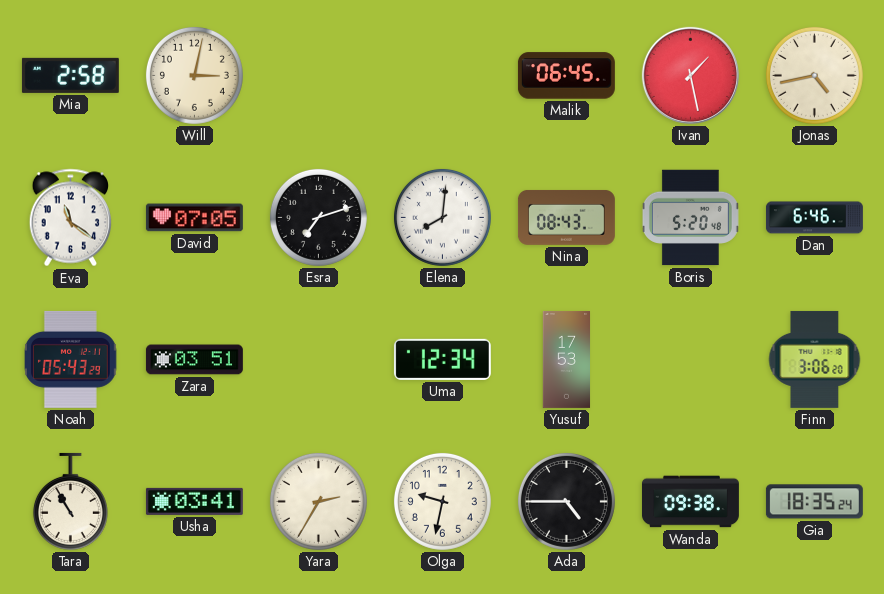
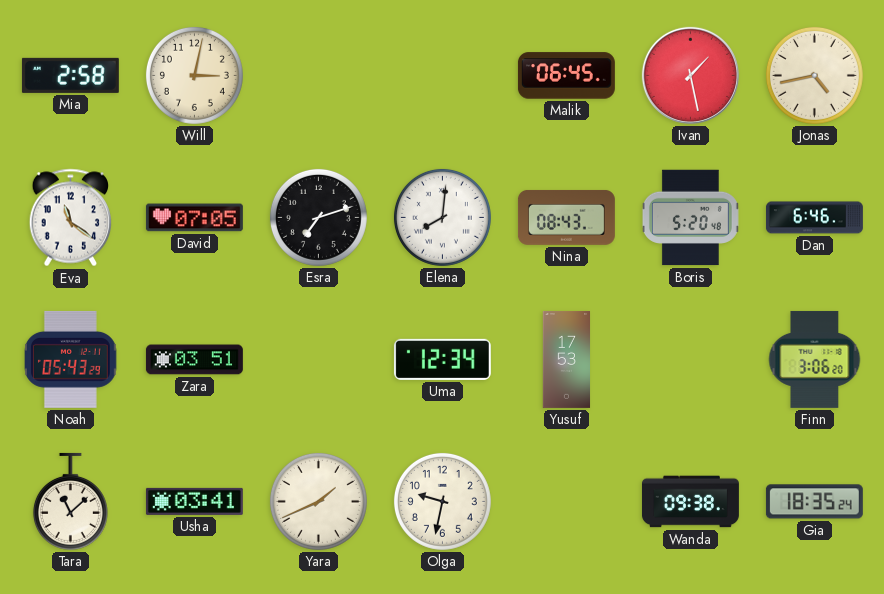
Tara: 10:55 -> 11:08
Yara: 2:35 -> 1:41
Ada: 4:45 -> none
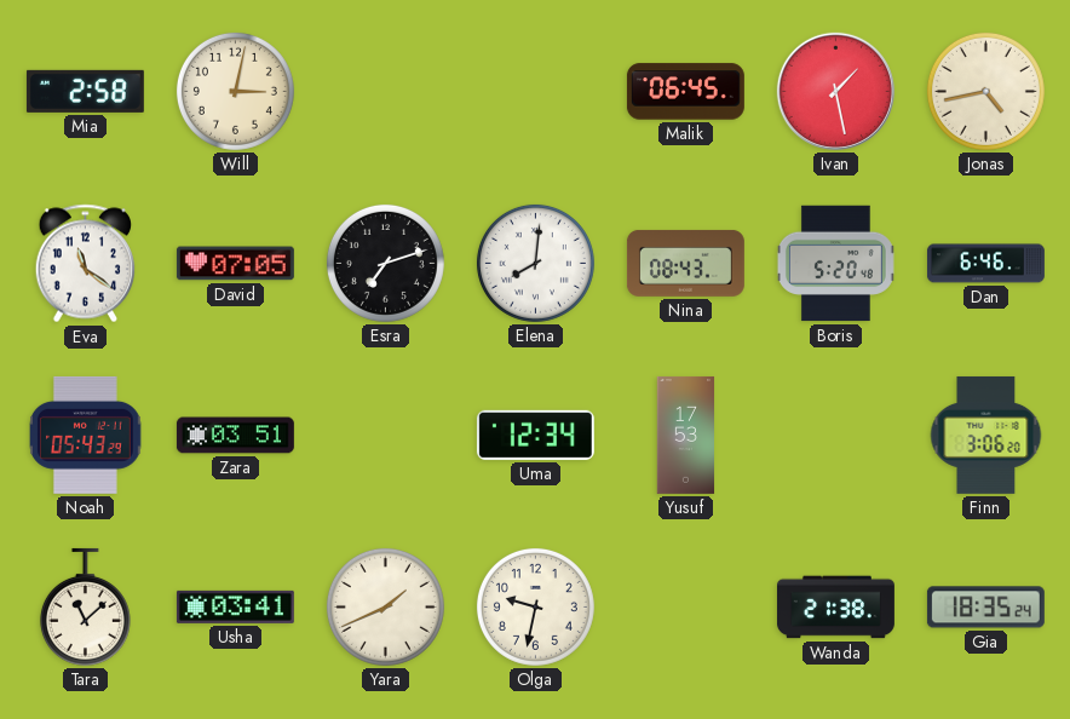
Wanda: 09:38 -> 21:38
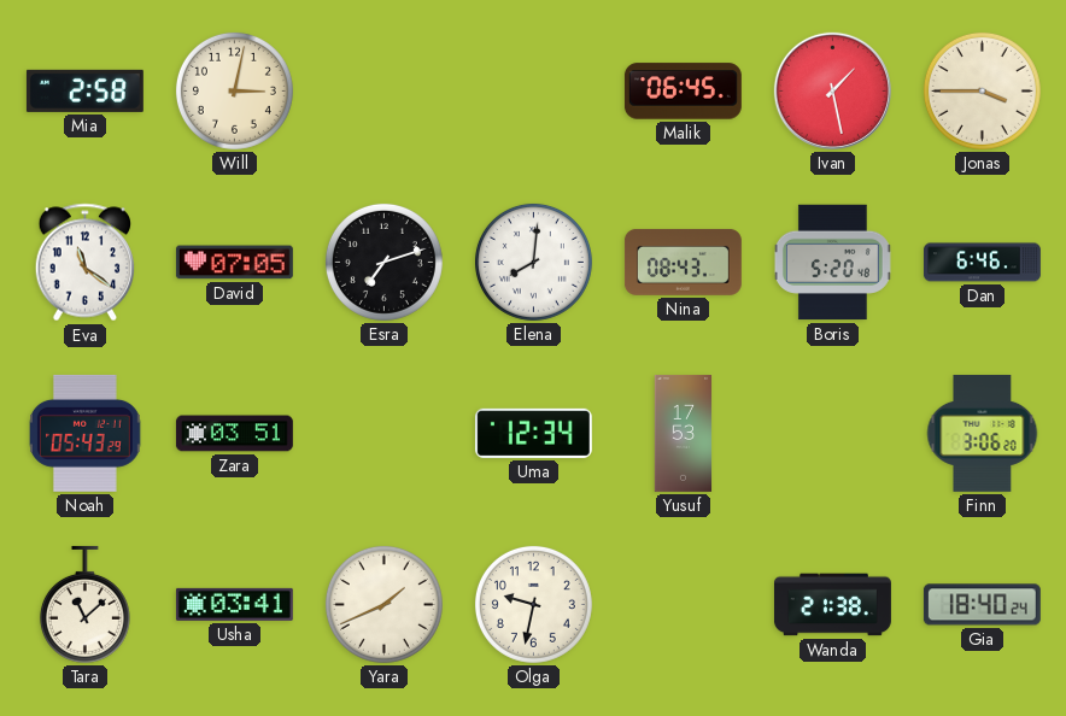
Jonas: 4:43 -> 3:45
Gia: 18:35 -> 18:40
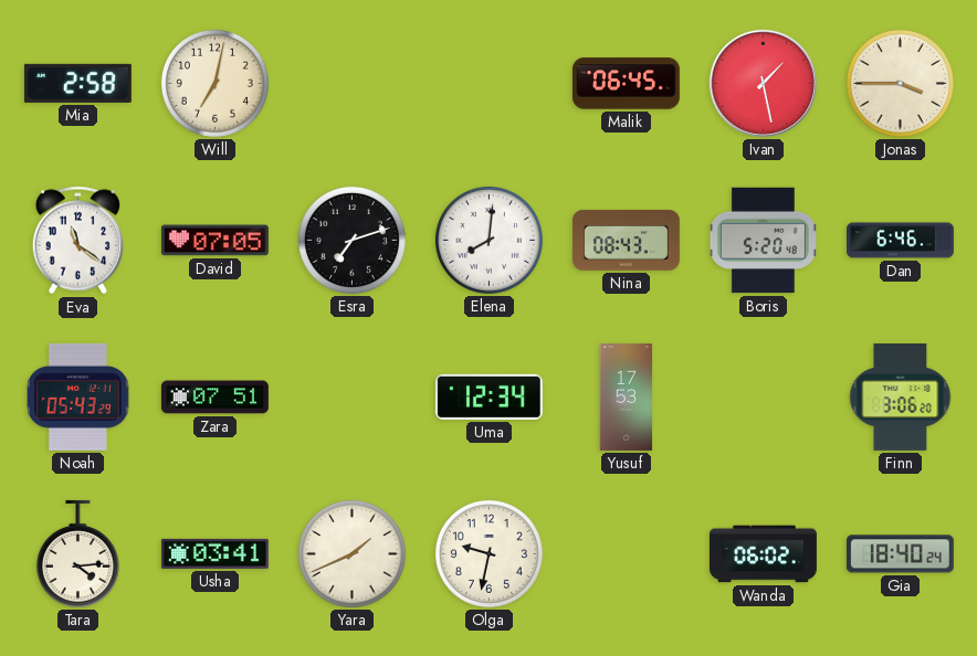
Will: 3:02 -> 7:02
Zara: 03:51 -> 07:51
Tara: 11:08 -> 4:14
Wanda: 21:38 -> 06:02
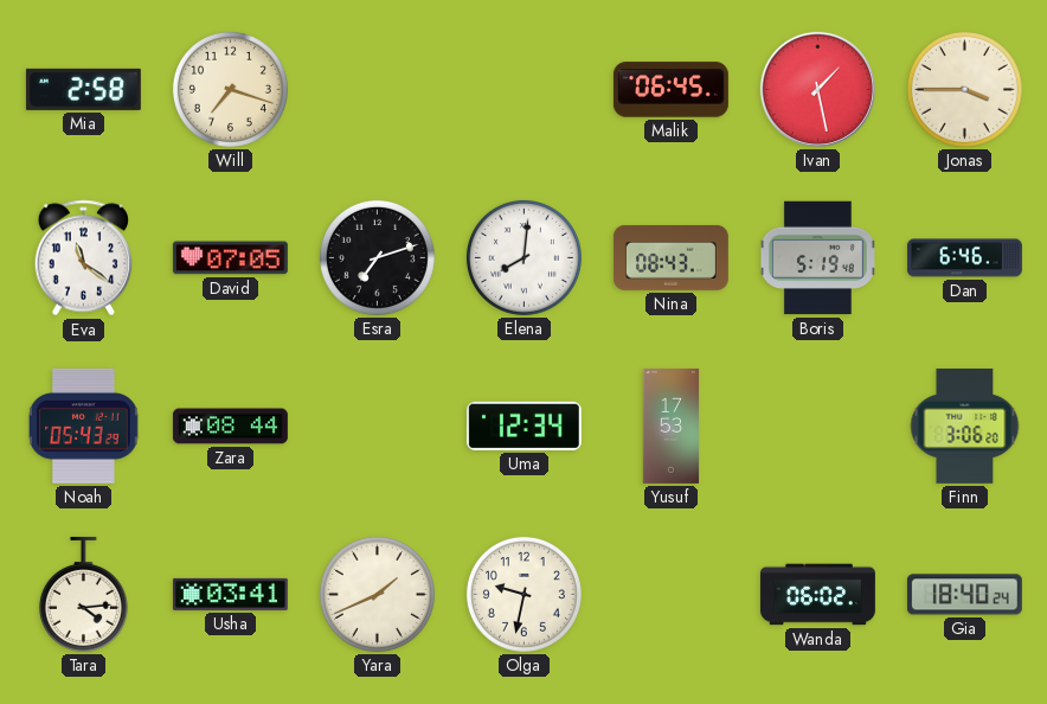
Will: 7:02 -> 7:18
Boris: 5:20 -> 5:19
Zara: 07:51 -> 08:44
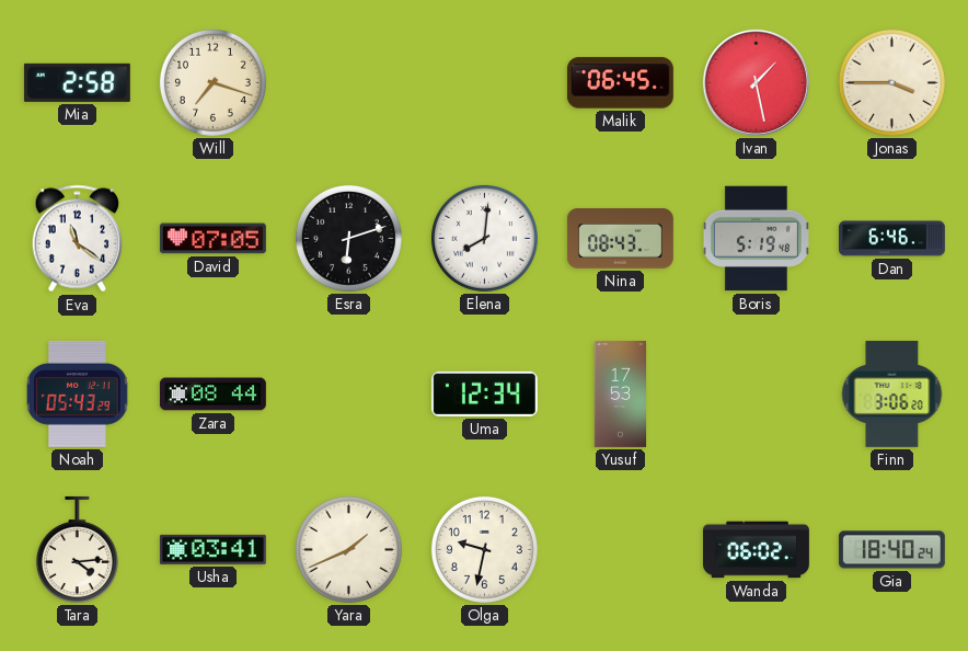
Esra: 7:12 -> 6:12
